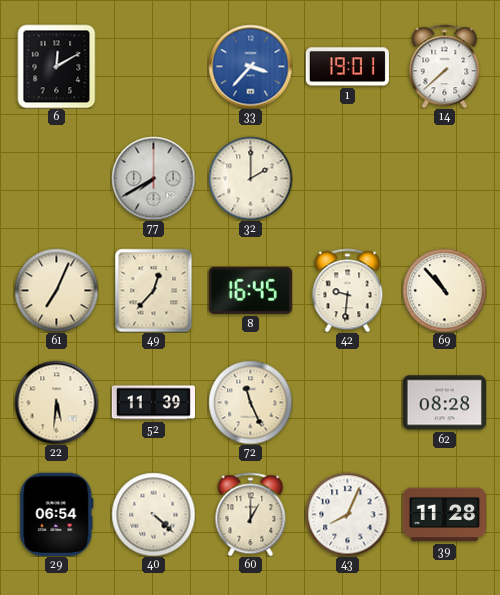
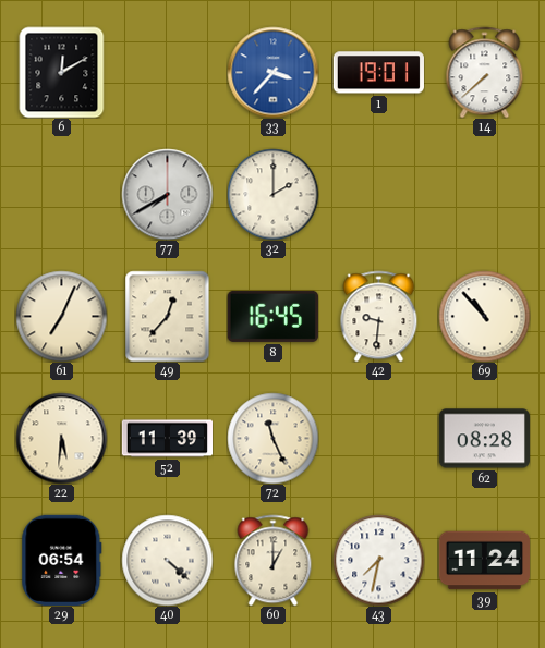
43: 8:04 -> 7:32
39: 11:28 -> 11:24
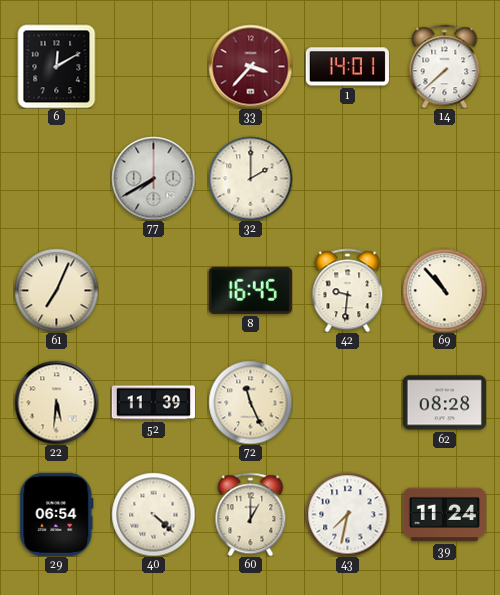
33 dial: blue -> burgundy
1: 19:01 -> 14:01
49: 12:37 -> none
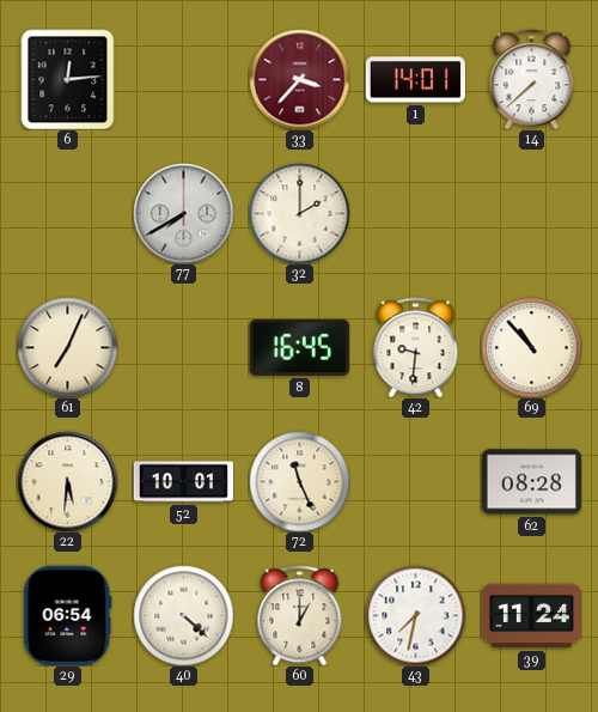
6: 12:10 -> 12:14
52: 11:39 -> 10:01
